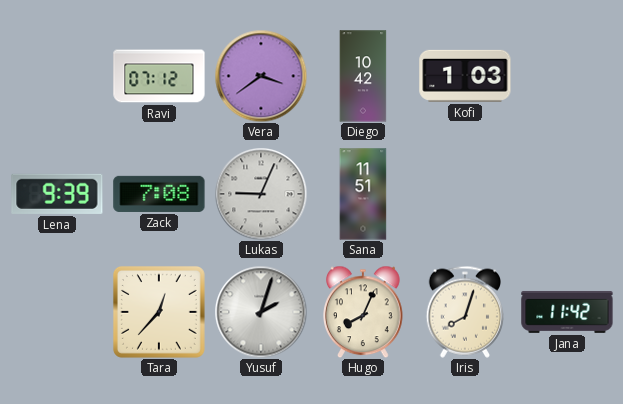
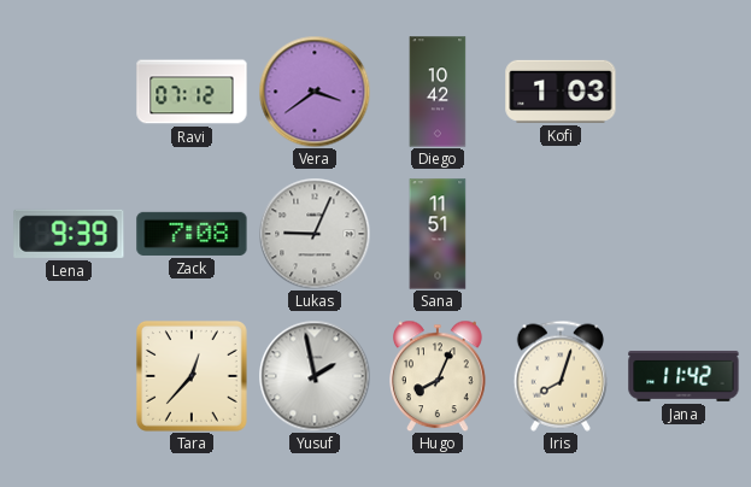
Yusuf: 2:03 -> 1:58
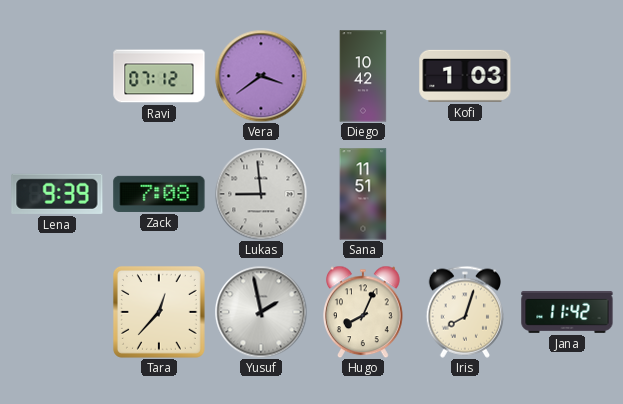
Lukas: 9:04 -> 8:59
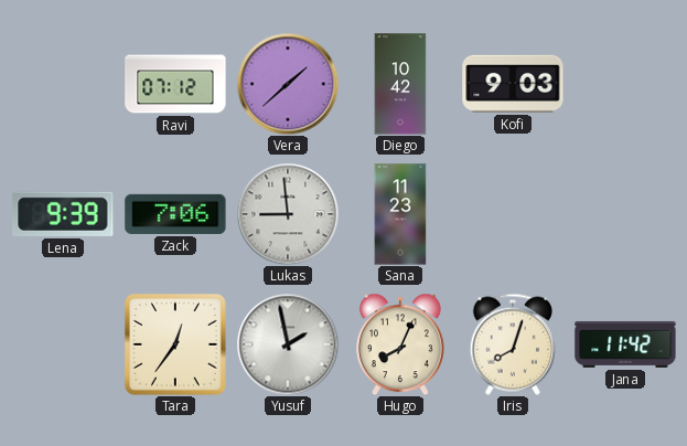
Vera: 3:39 -> 1:38
Kofi: 1:03 -> 9:03
Zack: 7:08 -> 7:06
Sana: 11:51 -> 11:23
Tara: 12:37 -> 12:36
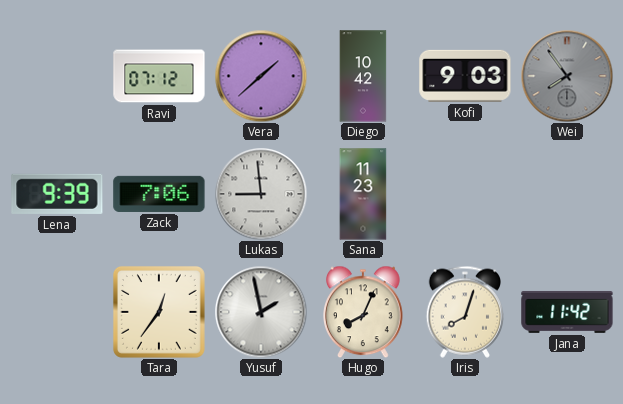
Wei: none -> 7:54
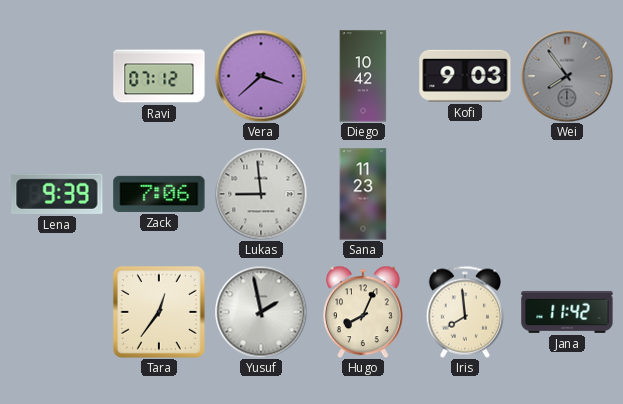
Vera: 1:38 -> 3:38
Iris: 8:03 -> 7:59
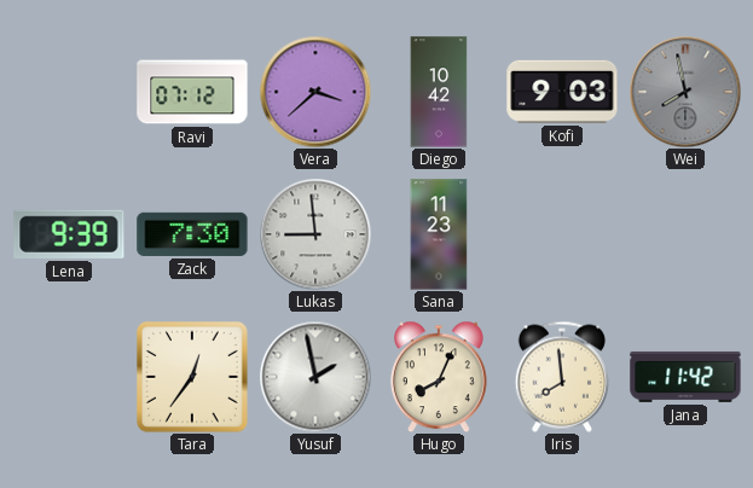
Wei: 7:54 -> 7:58
Zack: 7:06 -> 7:30
